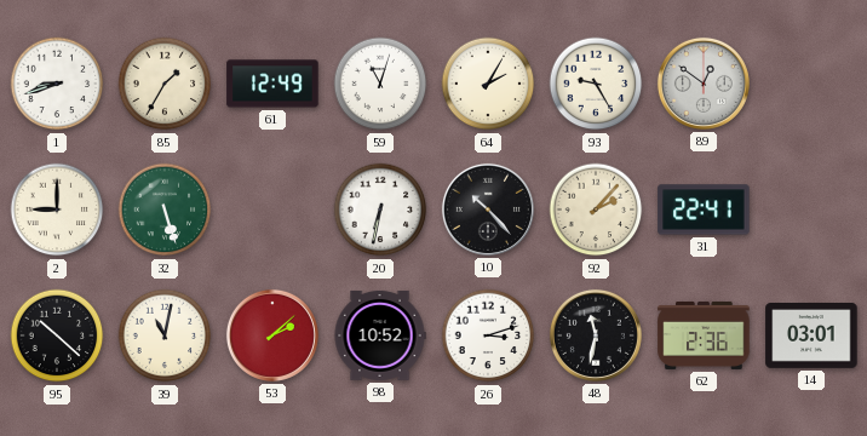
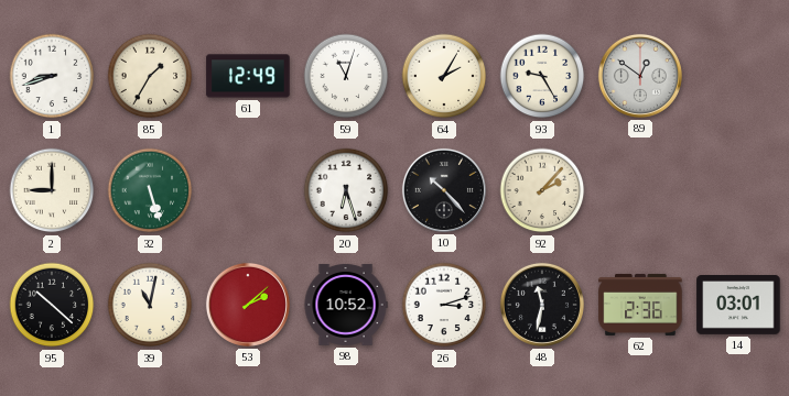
20: 6:32 -> 6:27
31: 22:41 -> none
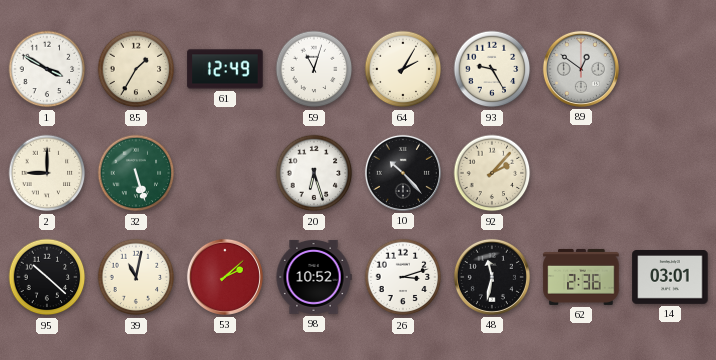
1: 8:42 -> 3:50
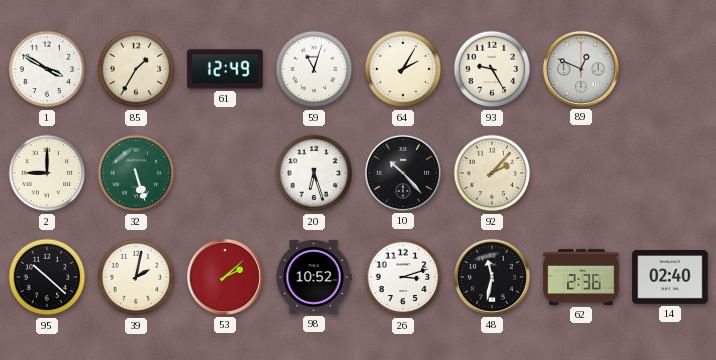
89: 12:51 -> 12:49
39: 11:02 -> 2:02
14: 03:01 -> 02:40
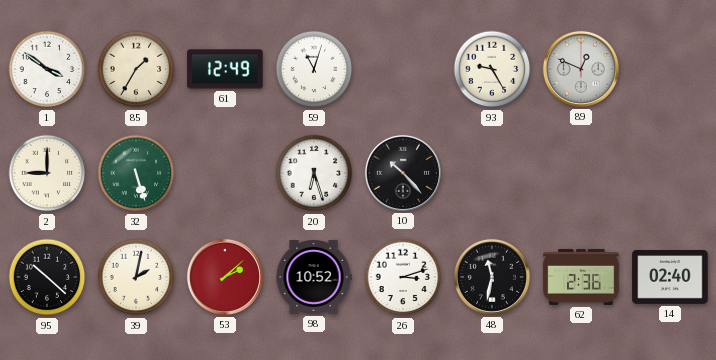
1: 3:50 -> 3:51
64: 2:05 -> none
92: 2:07 -> none
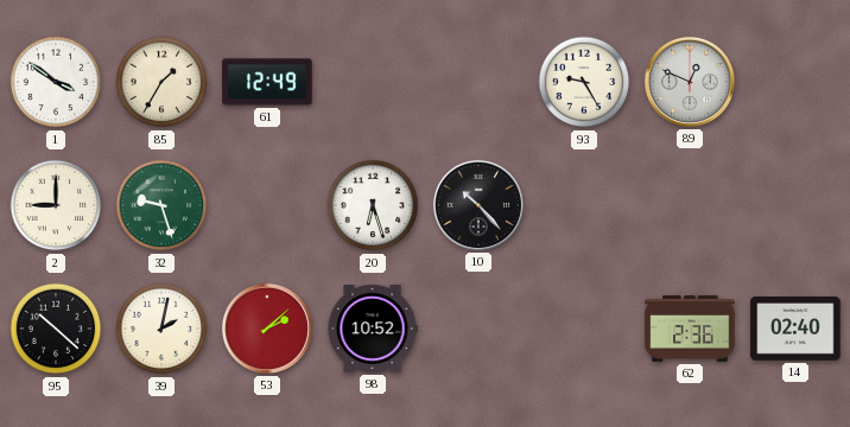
59: 11:03 -> none
32: 5:27 -> 9:27
26: 3:12 -> none
48: 11:32 -> none
